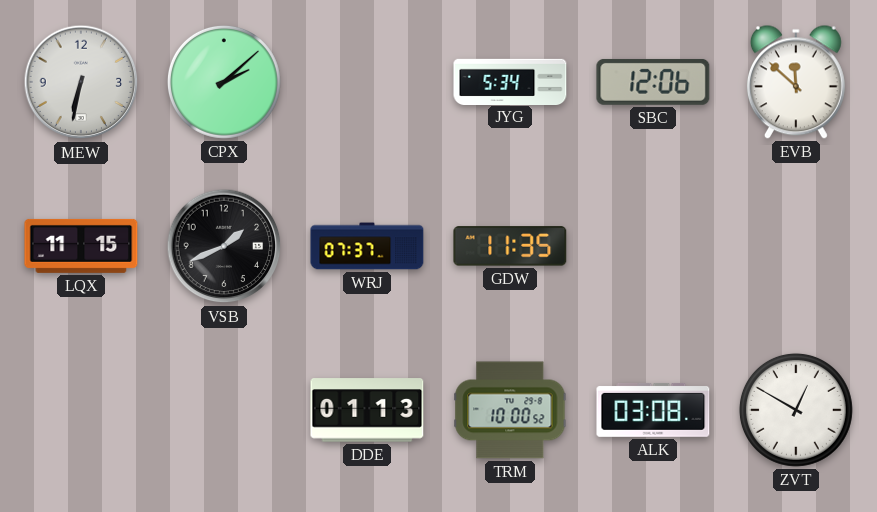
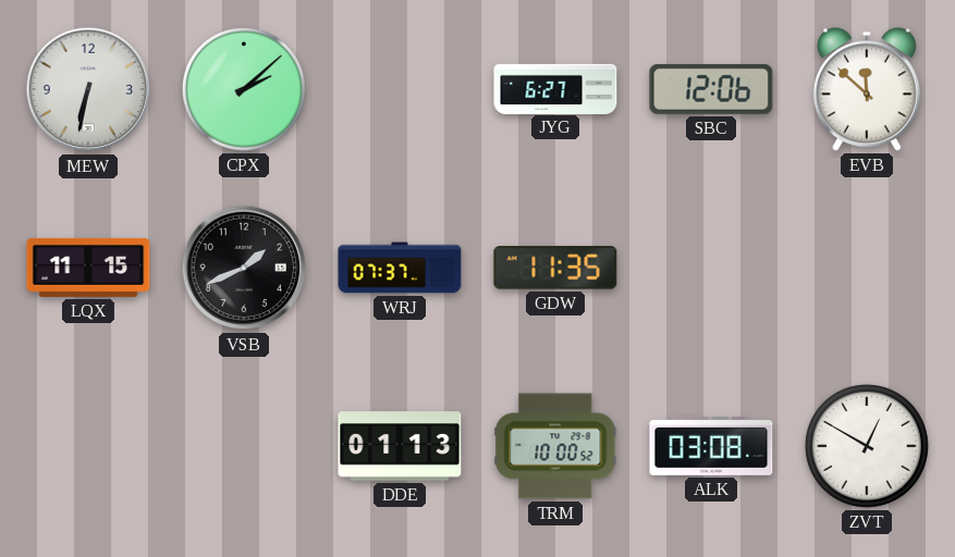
JYG: 5:34 -> 6:27
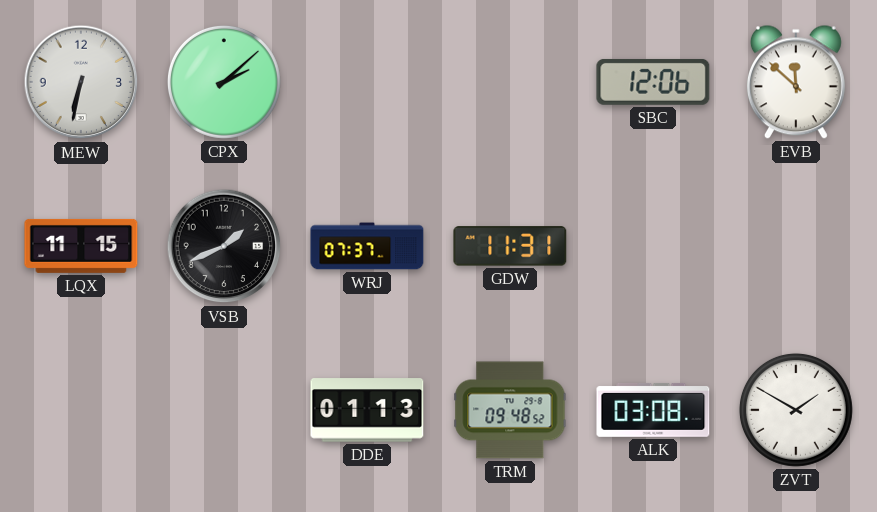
JYG: 6:27 -> none
GDW: 11:35 -> 11:31
TRM: 10:00 -> 09:48
ZVT: 12:50 -> 1:50
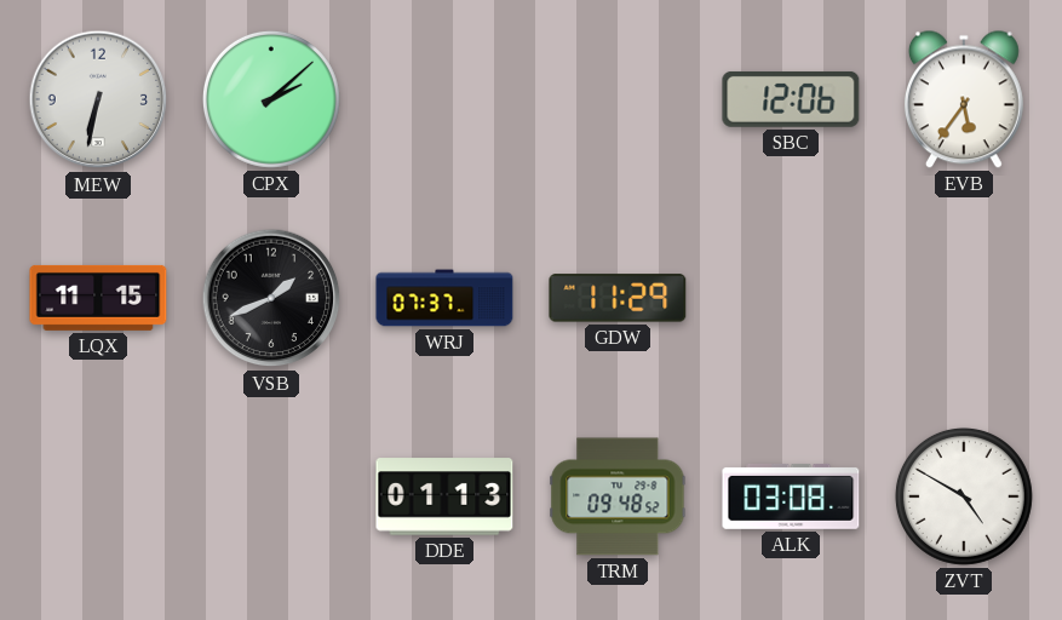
EVB: 11:52 -> 5:36
GDW: 11:31 -> 11:29
ZVT: 1:50 -> 4:50
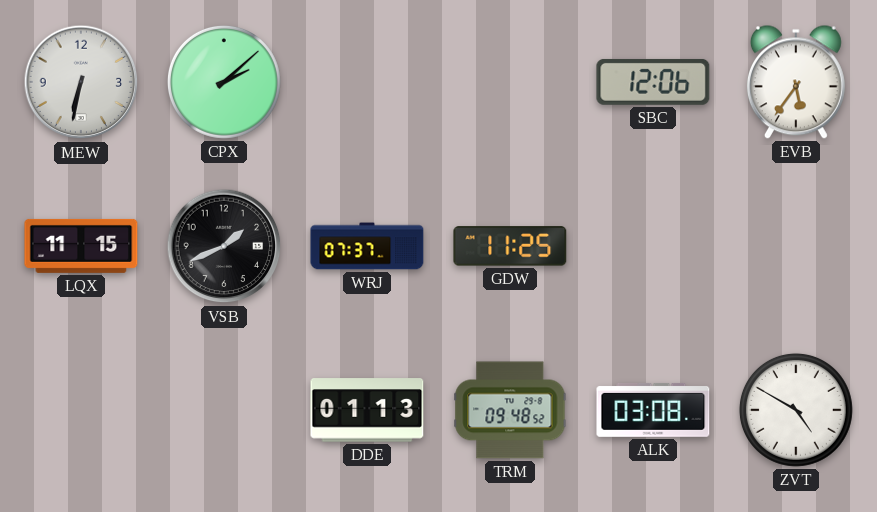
GDW: 11:29 -> 11:25
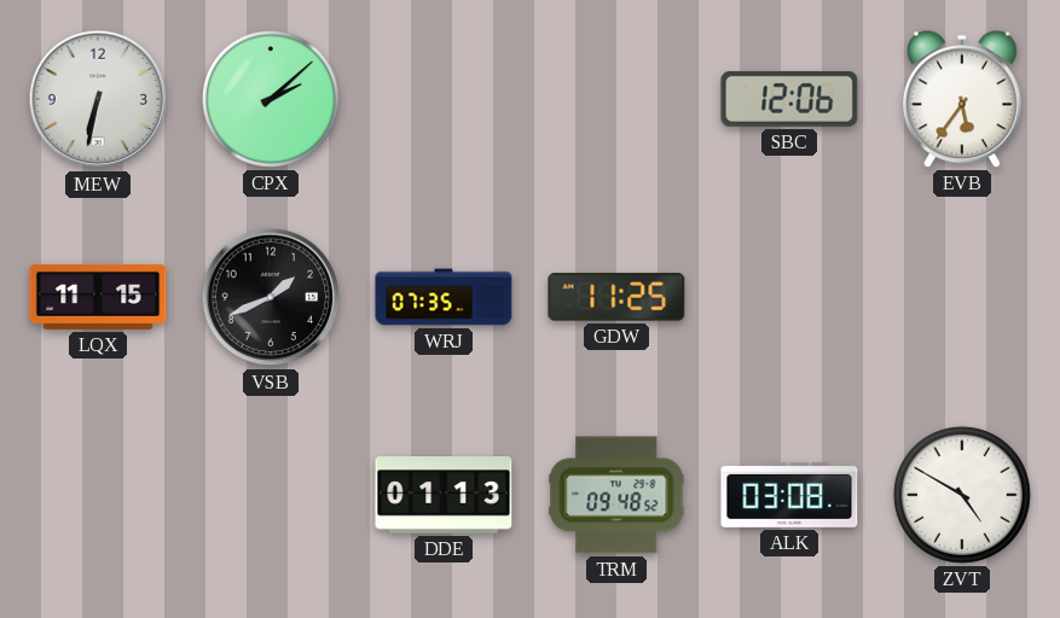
WRJ: 07:37 -> 07:35
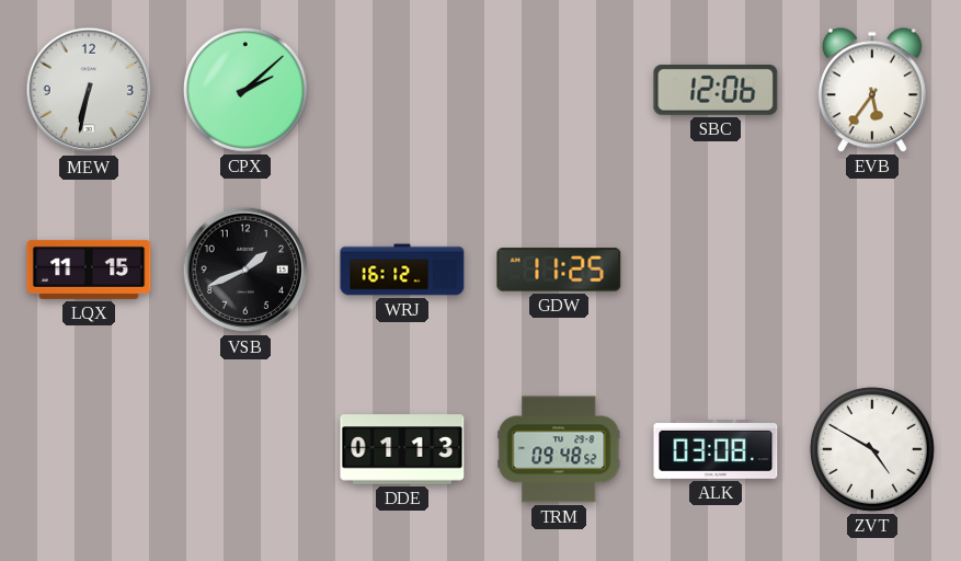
WRJ: 07:35 -> 16:12
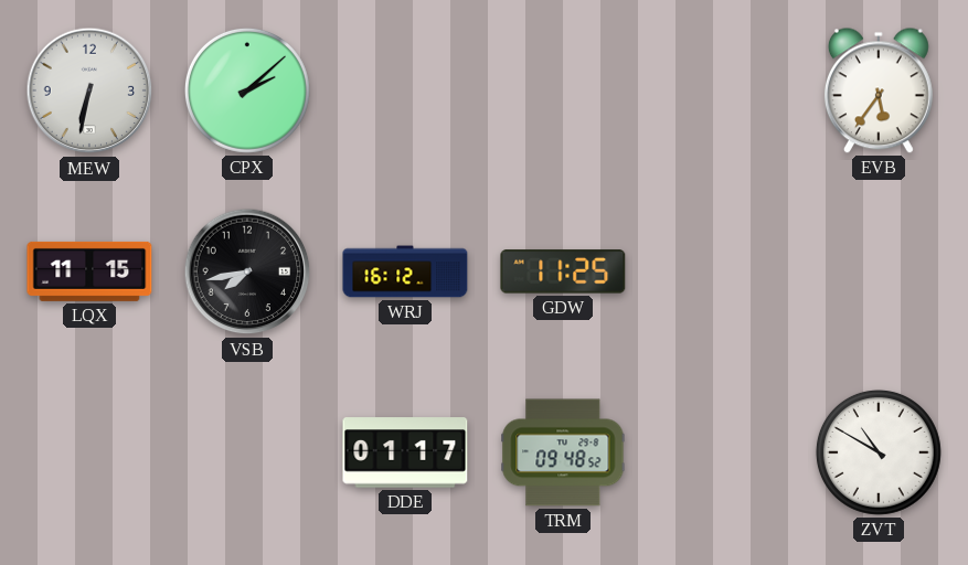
SBC: 12:06 -> none
VSB: 1:41 -> 7:43
DDE: 01:13 -> 01:17
ALK: 03:08 -> none
ZVT: 4:50 -> 10:50
